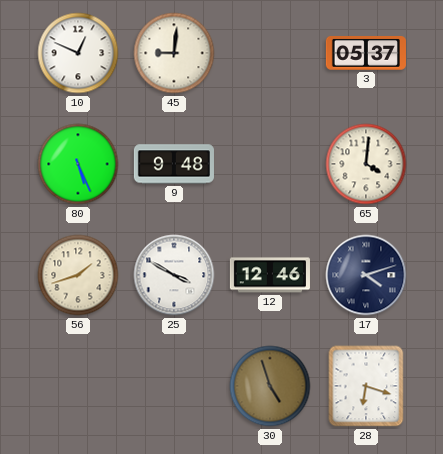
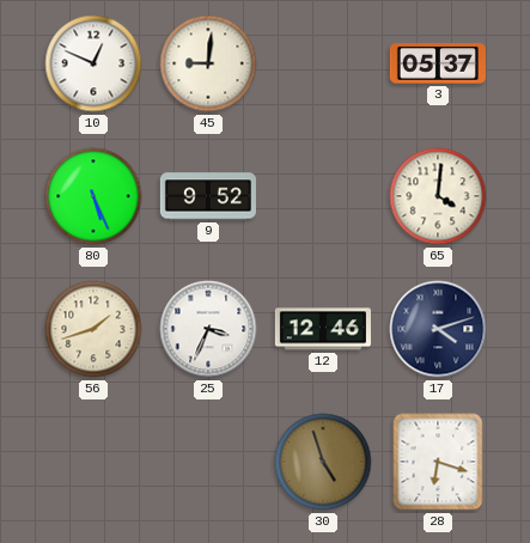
9: 9:48 -> 9:52
25: 3:50 -> 3:34
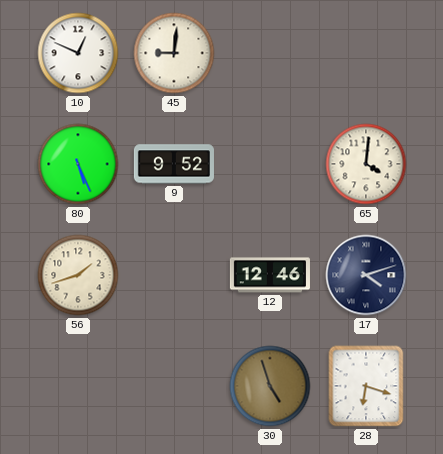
3: 05:37 -> none
25: 3:34 -> none
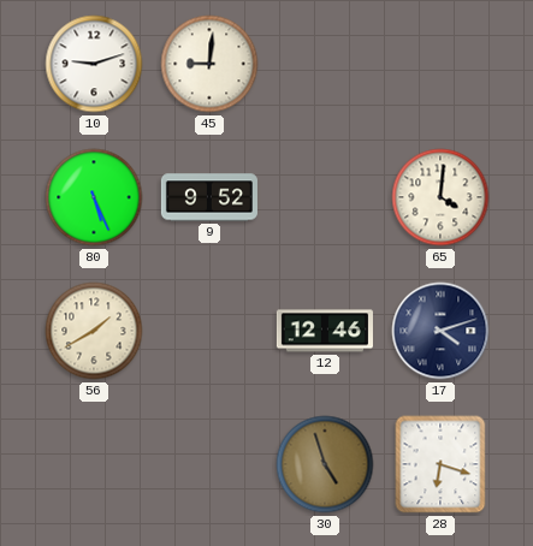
10: 12:49 -> 9:12
56: 1:42 -> 1:40
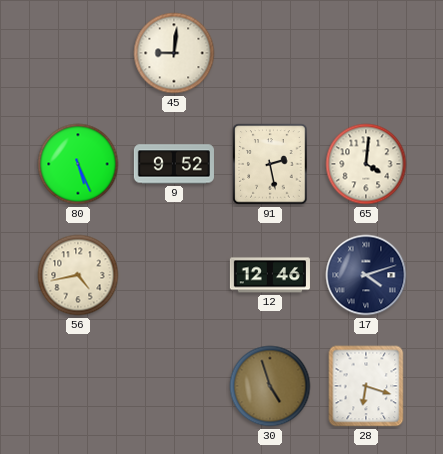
10: 9:12 -> none
91: none -> 2:28
56: 1:40 -> 4:43
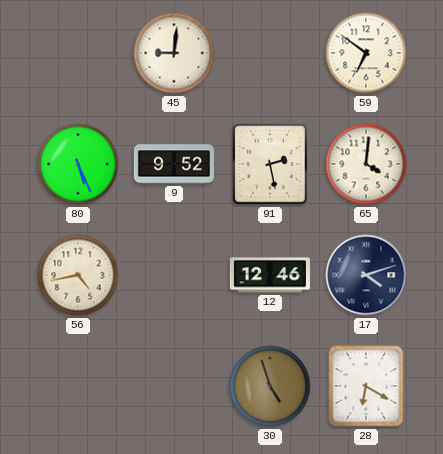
59: none -> 6:51
28: 6:18 -> 6:20
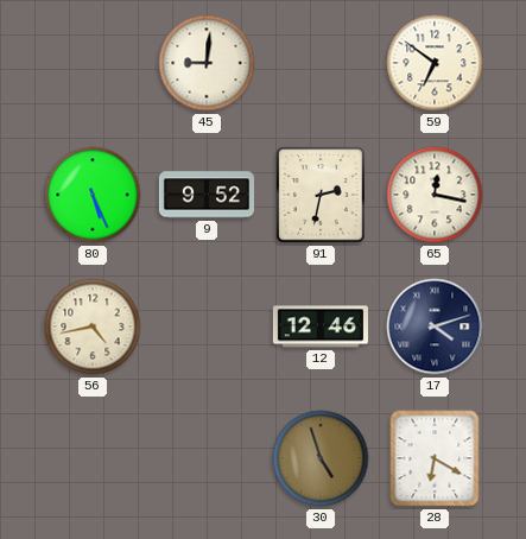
91: 2:28 -> 2:32
65: 4:01 -> 12:17
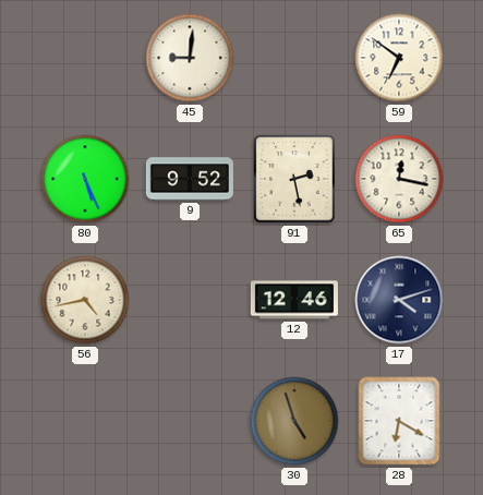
91: 2:32 -> 2:28
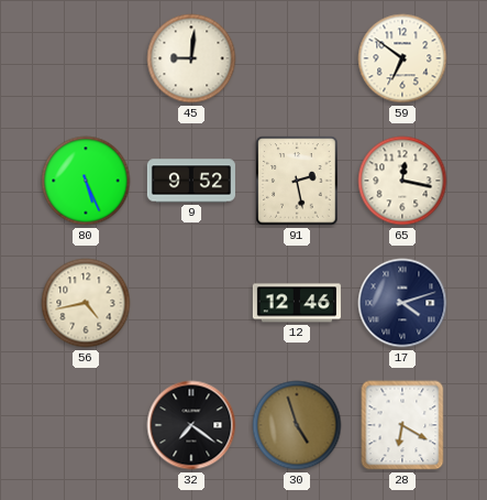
32: none -> 7:21
